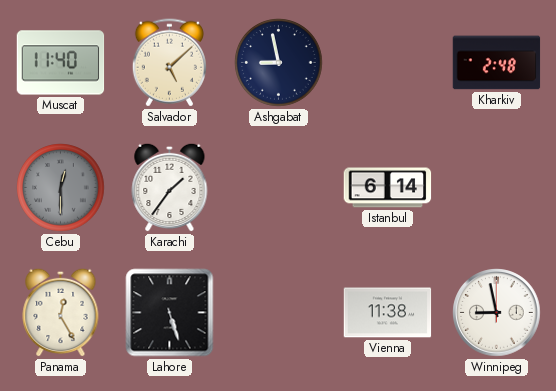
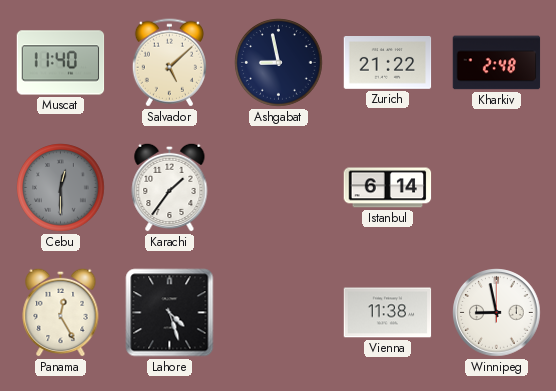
Zurich: none -> 21:22
Lahore: 5:27 -> 4:27
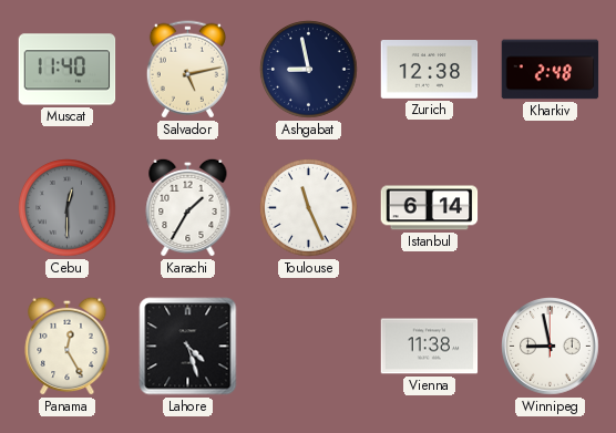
Salvador: 5:08 -> 5:13
Zurich: 21:22 -> 12:38
Karachi: 1:36 -> 1:35
Toulouse: none -> 11:26
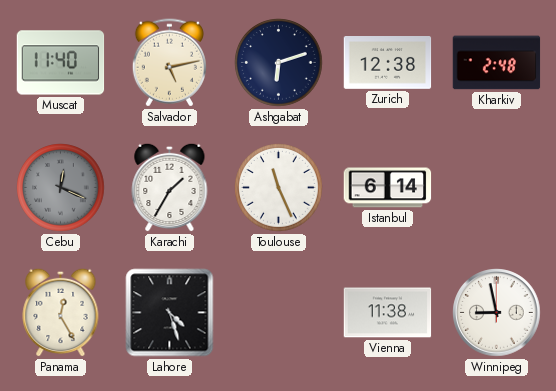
Ashgabat: 8:58 -> 6:12
Cebu: 12:30 -> 12:19
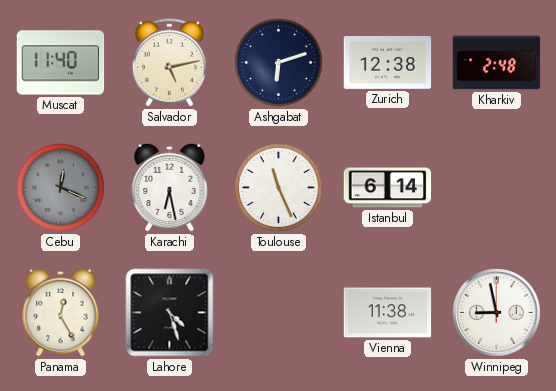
Karachi: 1:35 -> 6:28
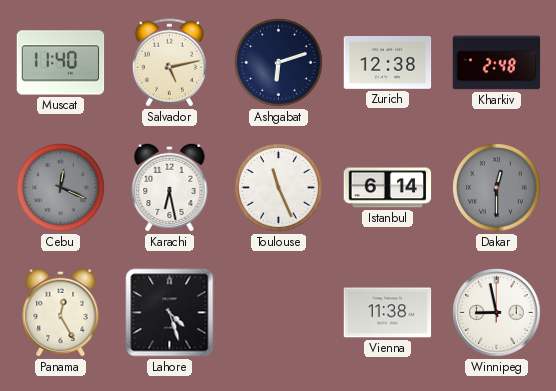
Dakar: none -> 12:30
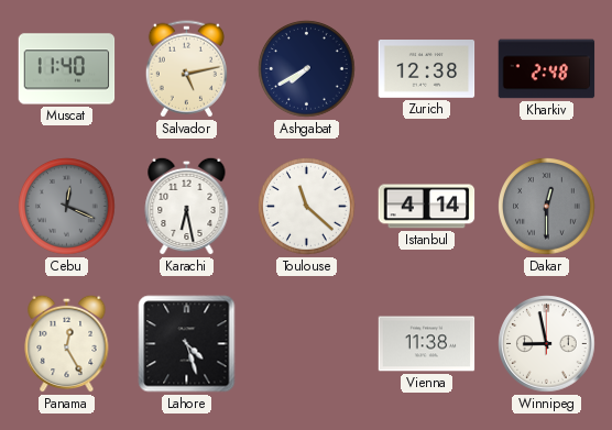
Ashgabat: 6:12 -> 7:40
Toulouse: 11:26 -> 11:22
Istanbul: 6:14 -> 4:14
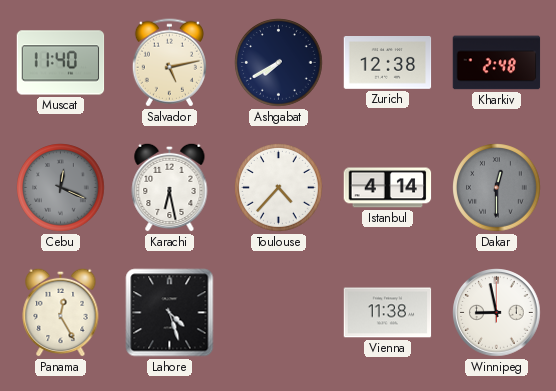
Toulouse: 11:22 -> 4:37
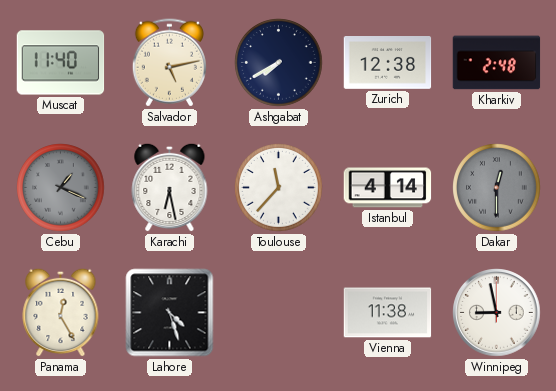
Cebu: 12:19 -> 1:19
Toulouse: 4:37 -> 11:37
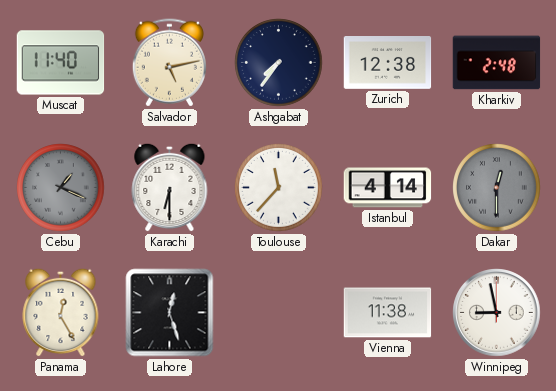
Ashgabat: 7:40 -> 7:36
Karachi: 6:28 -> 6:30
Lahore: 4:27 -> 12:27
